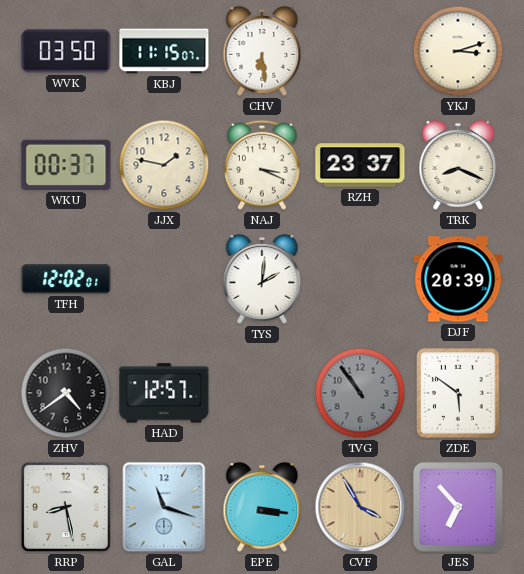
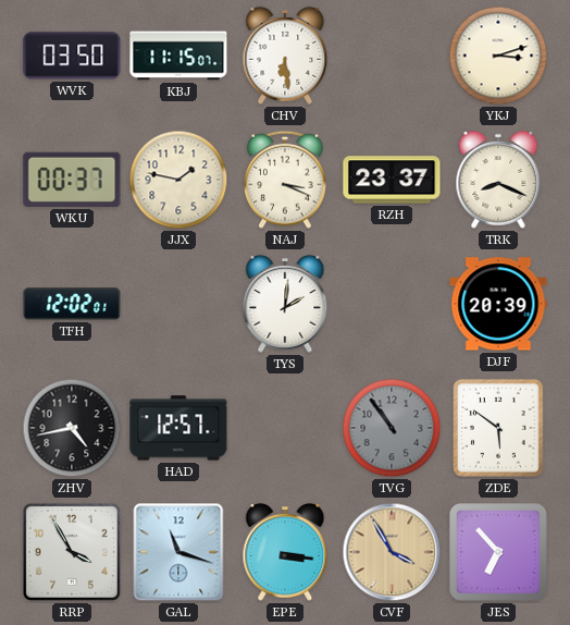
ZHV: 4:39 -> 4:43
RRP: 8:28 -> 3:55
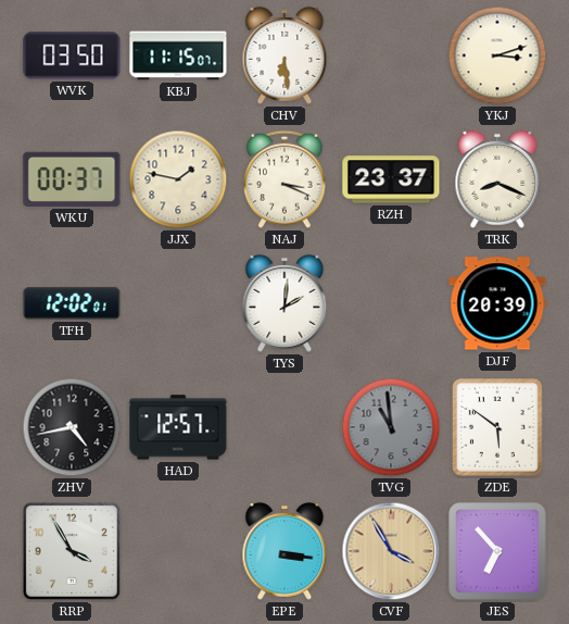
TVG: 10:54 -> 10:59
GAL: 11:18 -> none
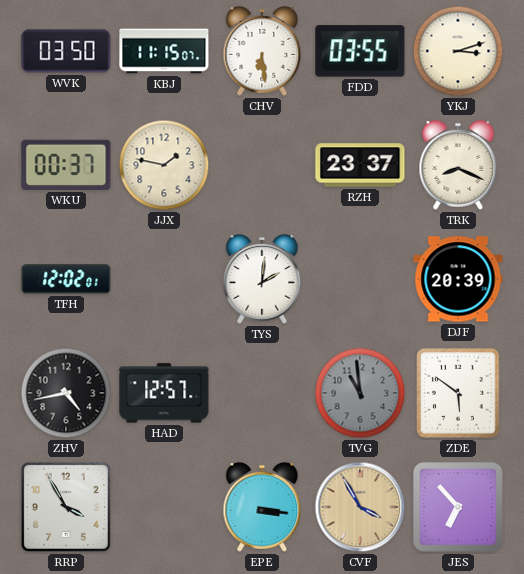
FDD: none -> 03:55
NAJ: 3:19 -> none
